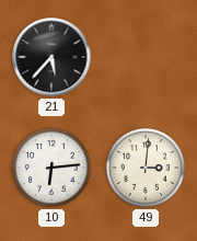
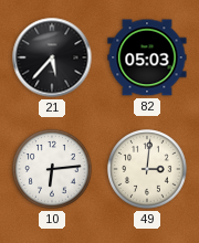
82: none -> 05:03
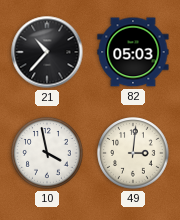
21: 5:37 -> 10:37
10: 6:14 -> 3:58
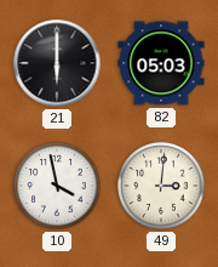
21: 10:37 -> 6:00
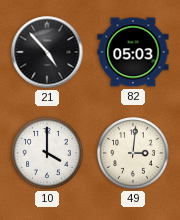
21: 6:00 -> 4:53
10: 3:58 -> 4:00
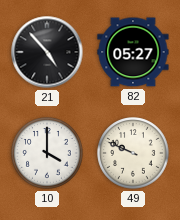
82: 05:03 -> 05:27
49: 3:01 -> 9:49
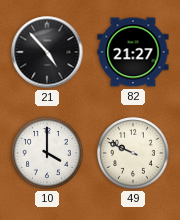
82: 05:27 -> 21:27
